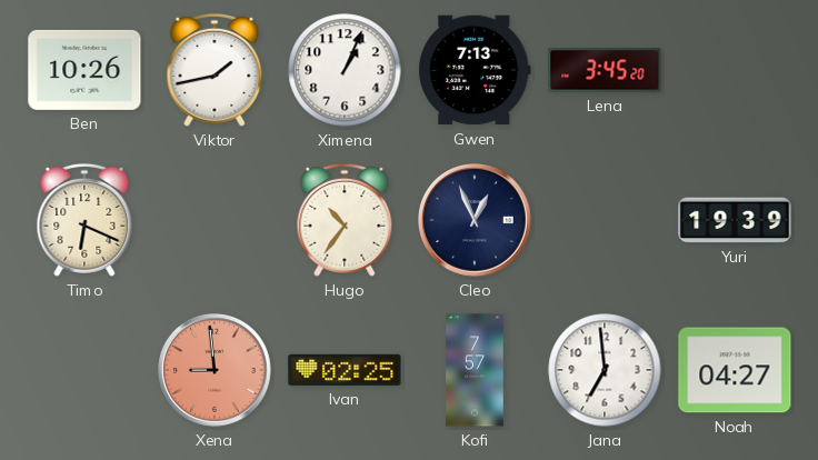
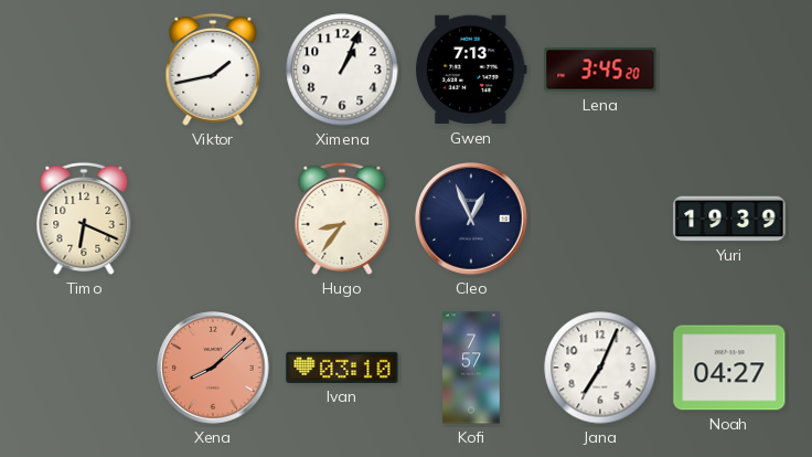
Ben: 10:26 -> none
Hugo: 10:36 -> 8:36
Xena: 8:59 -> 8:08
Ivan: 02:25 -> 03:10
Jana: 6:59 -> 7:04
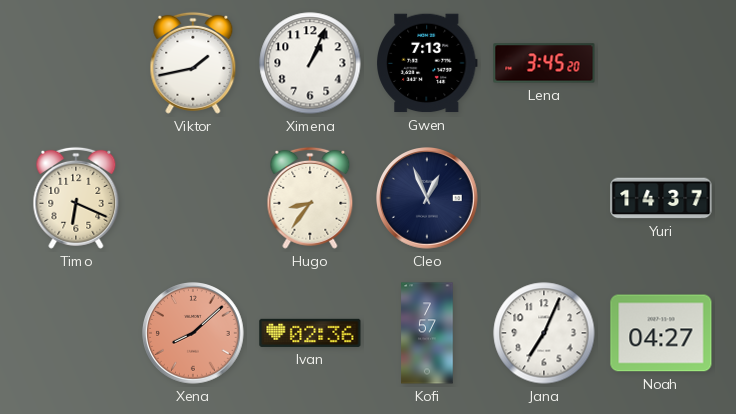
Yuri: 19:39 -> 14:37
Ivan: 03:10 -> 02:36
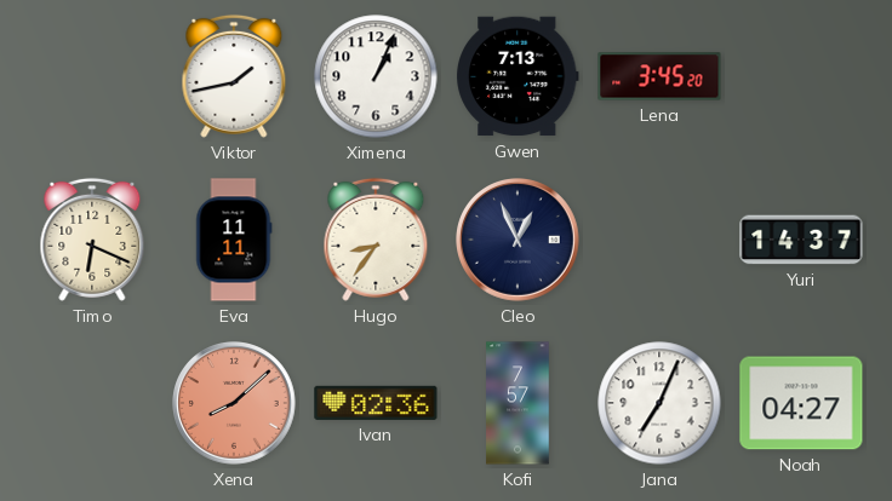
Eva: none -> 11:11
